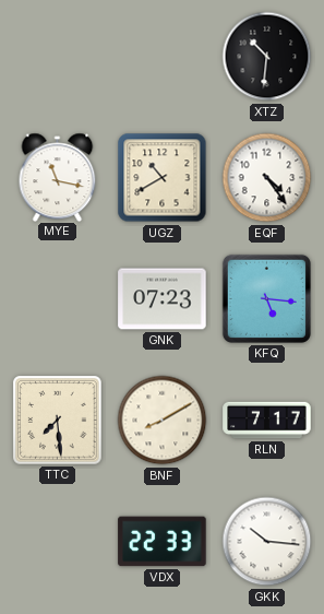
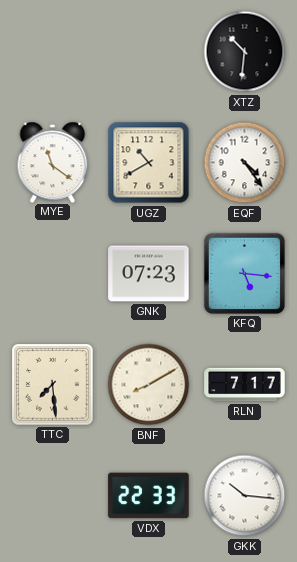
MYE: 11:17 -> 11:21
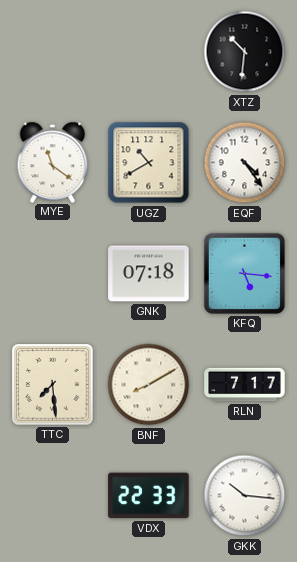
GNK: 07:23 -> 07:18
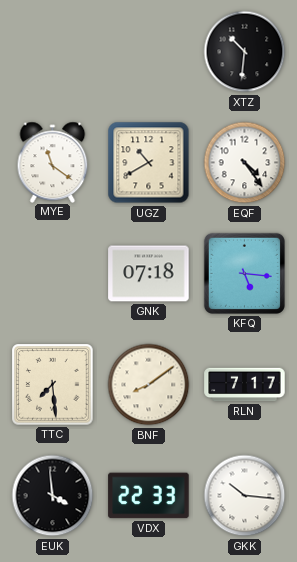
BNF: 8:10 -> 8:09
EUK: none -> 3:59
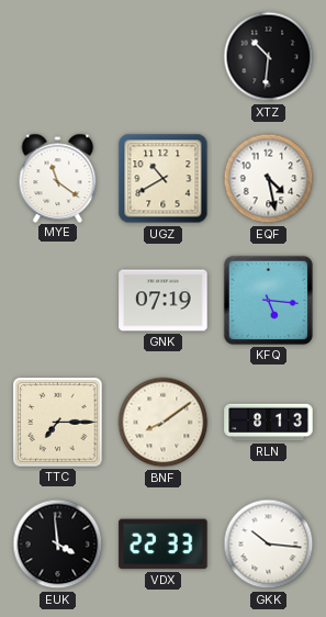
EQF: 4:24 -> 4:28
GNK: 07:18 -> 07:19
TTC: 7:29 -> 7:15
RLN: 7:17 -> 8:13
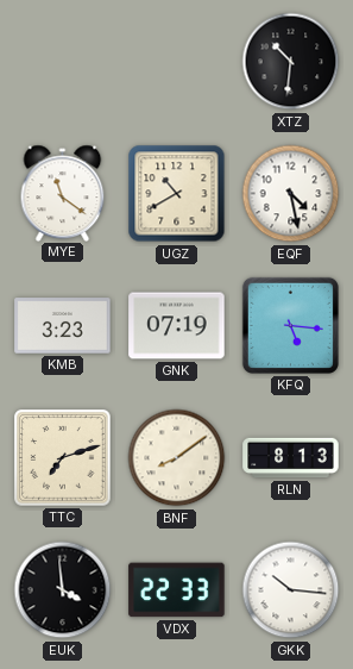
KMB: none -> 3:23
TTC: 7:15 -> 7:12
